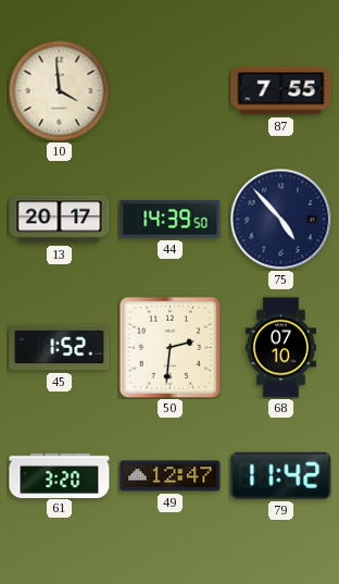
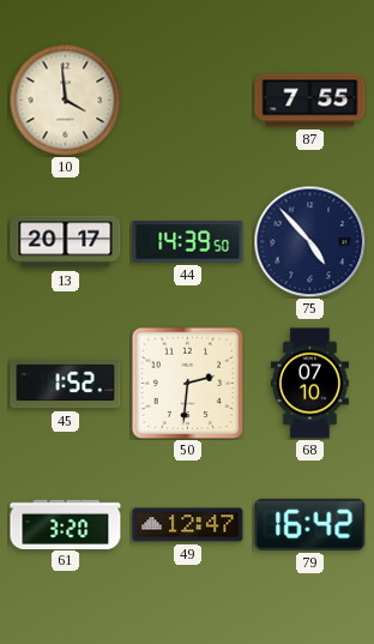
79: 11:42 -> 16:42
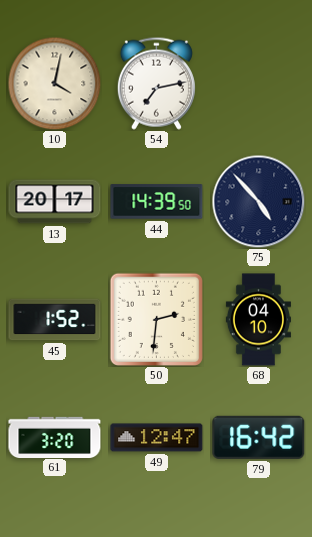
10: 3:59 -> 4:02
54: none -> 7:13
87: 7:55 -> none
68: 07:10 -> 04:10
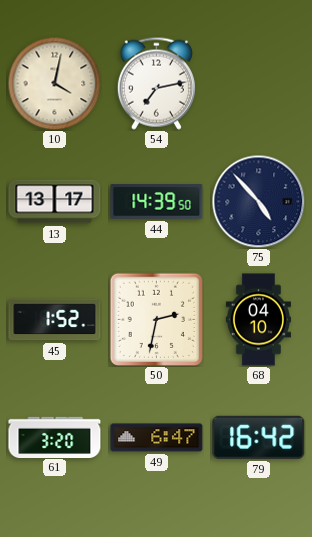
13: 20:17 -> 13:17
50: 2:31 -> 2:32
49: 12:47 -> 6:47
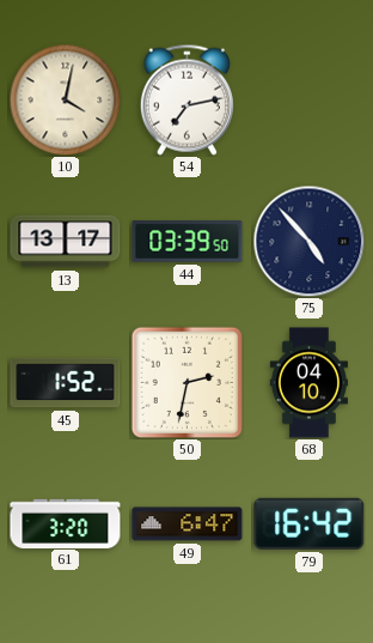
44: 14:39 -> 03:39
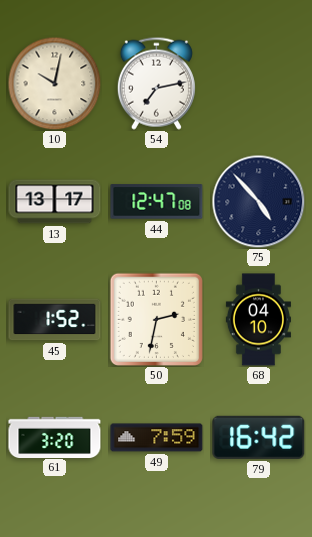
10: 4:02 -> 10:02
44: 03:39 -> 12:47
49: 6:47 -> 7:59
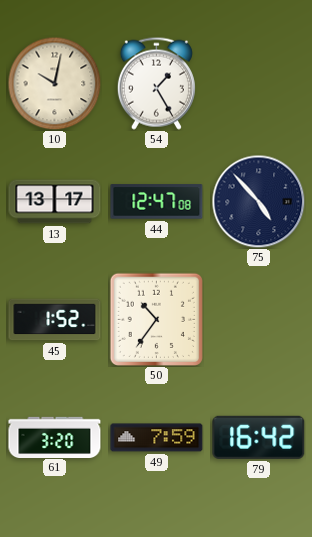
54: 7:13 -> 1:25
50: 2:32 -> 10:36
68: 04:10 -> none
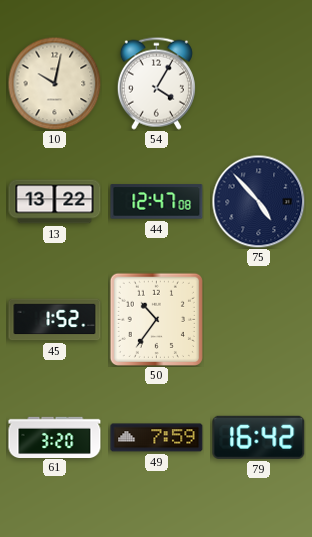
54: 1:25 -> 4:05
13: 13:17 -> 13:22
